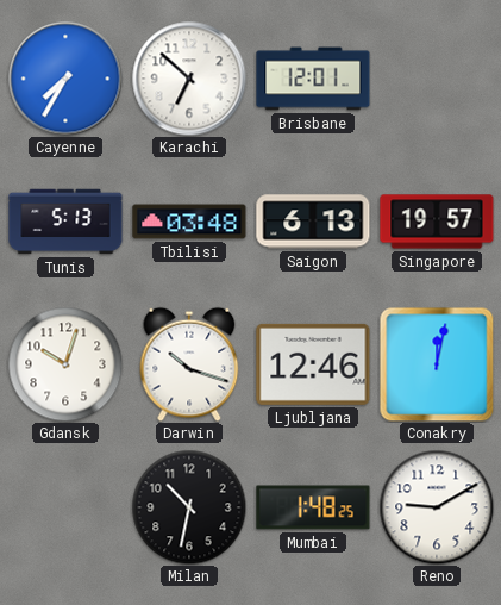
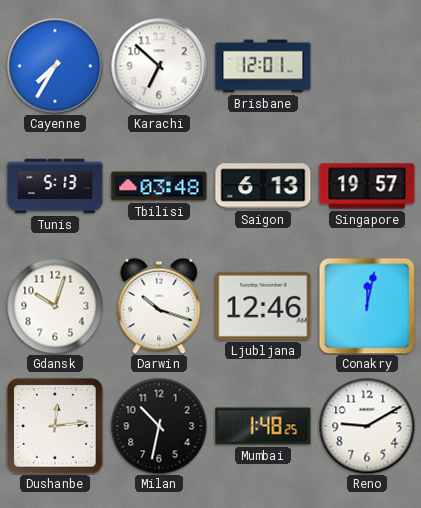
Dushanbe: none -> 12:14
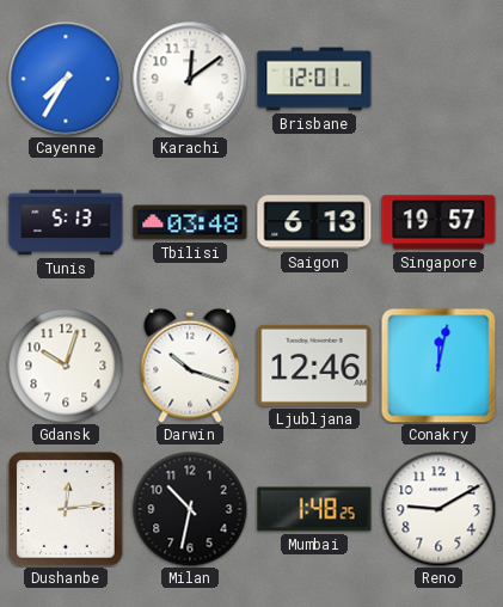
Karachi: 6:52 -> 12:09
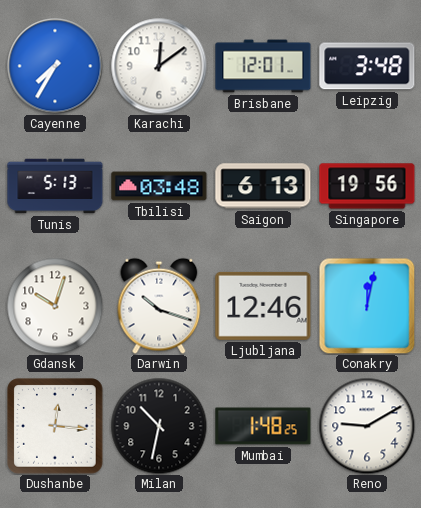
Leipzig: none -> 3:48
Singapore: 19:57 -> 19:56
Dushanbe: 12:14 -> 12:16
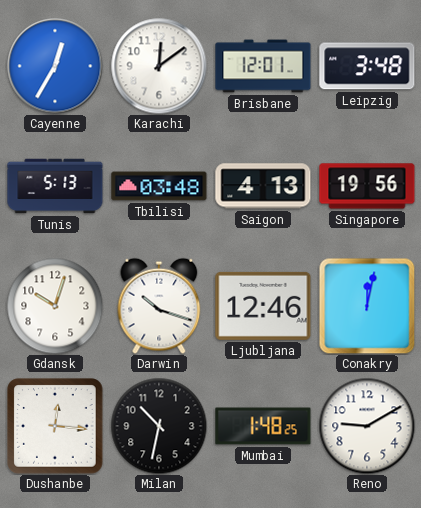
Cayenne: 7:35 -> 12:35
Saigon: 6:13 -> 4:13
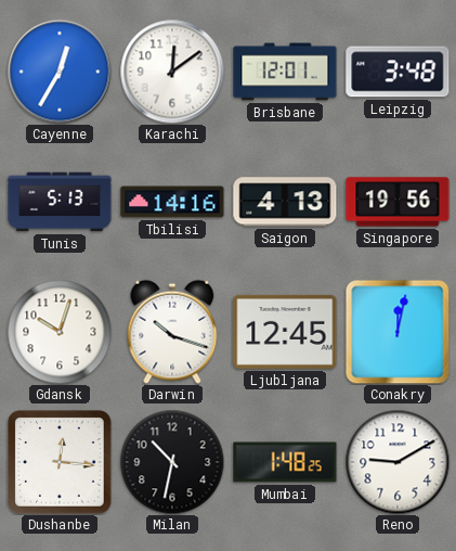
Tbilisi: 03:48 -> 14:16
Ljubljana: 12:46 -> 12:45
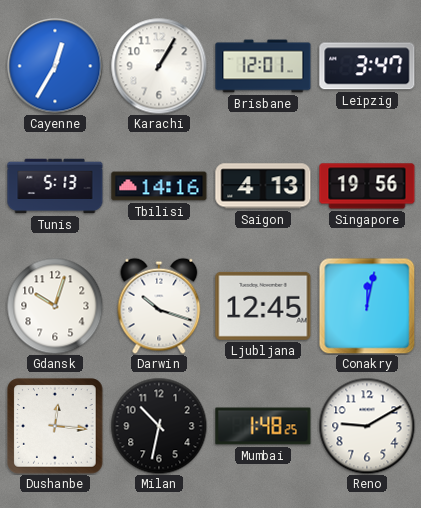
Karachi: 12:09 -> 1:05
Leipzig: 3:48 -> 3:47
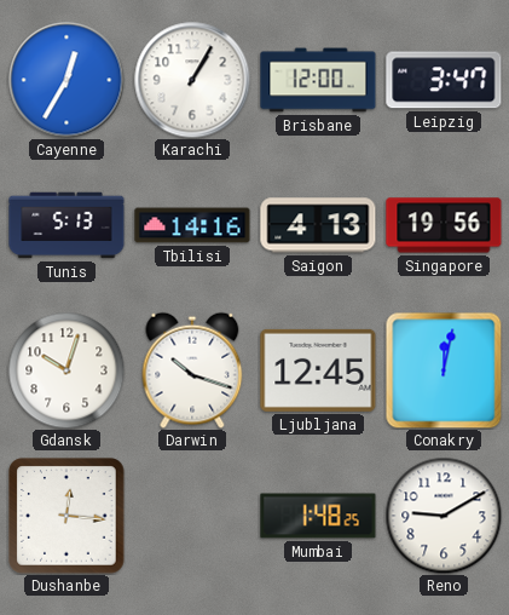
Brisbane: 12:01 -> 12:00
Milan: 10:32 -> none
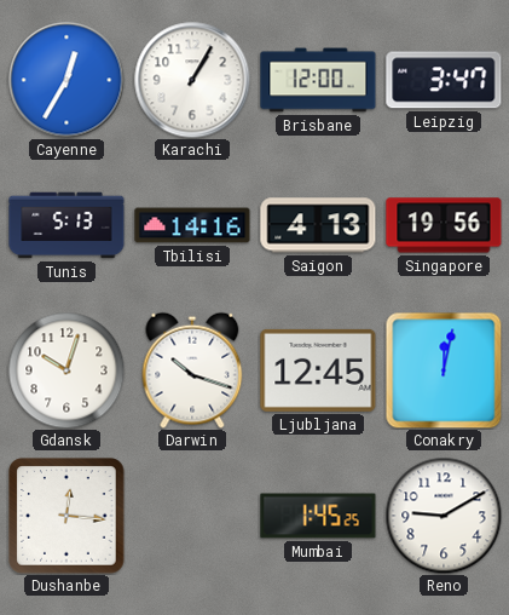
Mumbai: 1:48 -> 1:45
